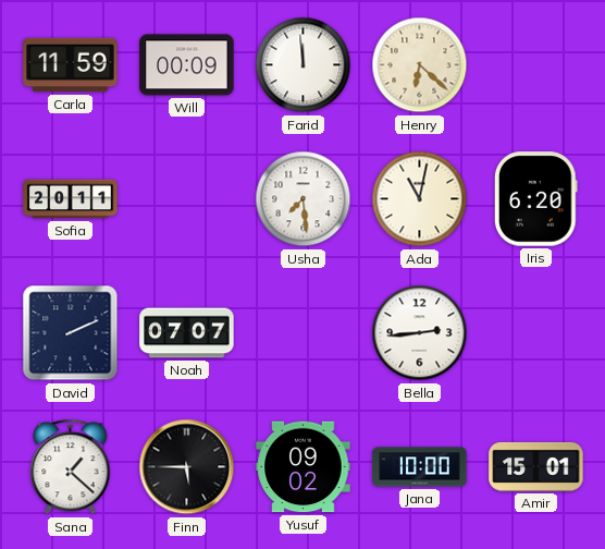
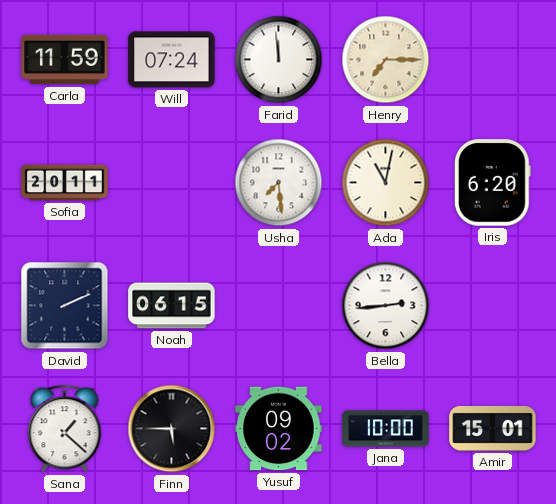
Will: 00:09 -> 07:24
Henry: 6:22 -> 7:15
Noah: 07:07 -> 06:15
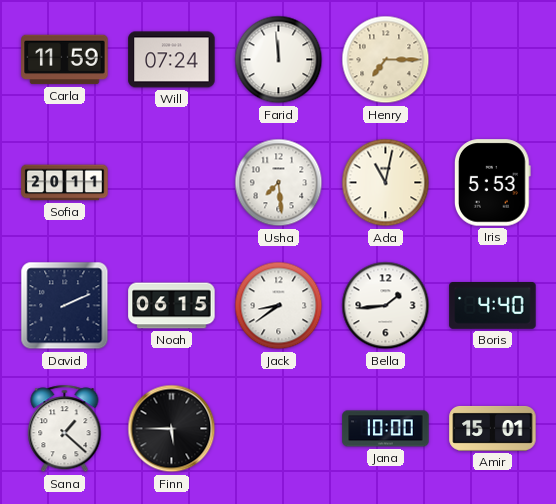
Iris: 6:20 -> 5:53
Jack: none -> 8:39
Bella: 2:44 -> 1:44
Boris: none -> 4:40
Yusuf: 09:02 -> none
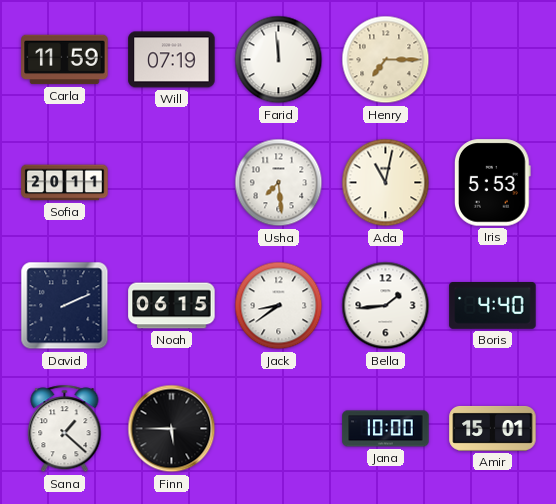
Will: 07:24 -> 07:19
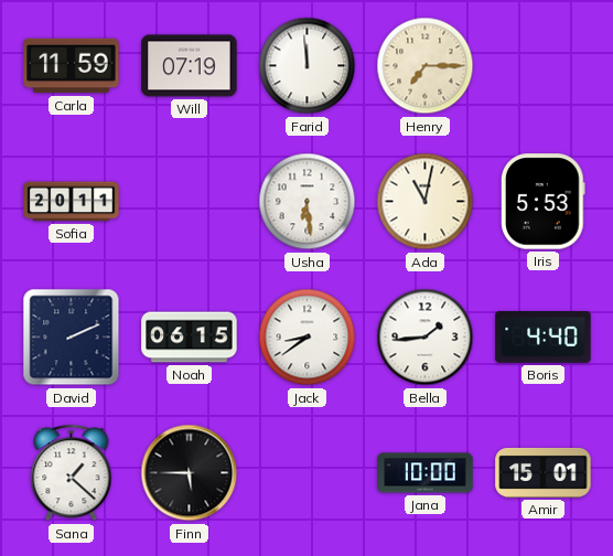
Usha: 7:29 -> 6:29
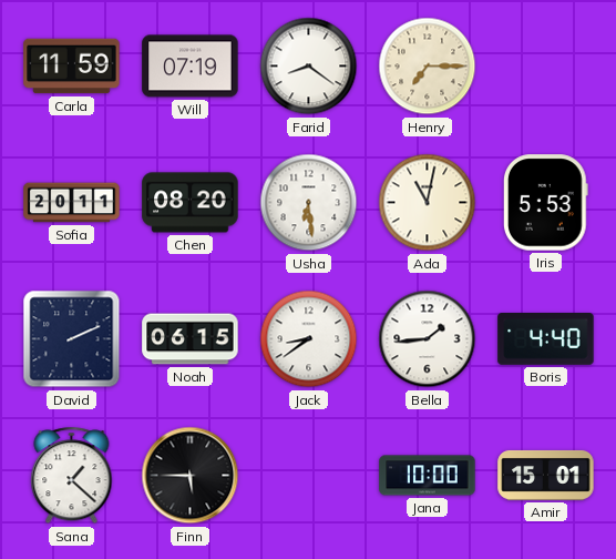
Farid: 11:59 -> 8:21
Chen: none -> 08:20
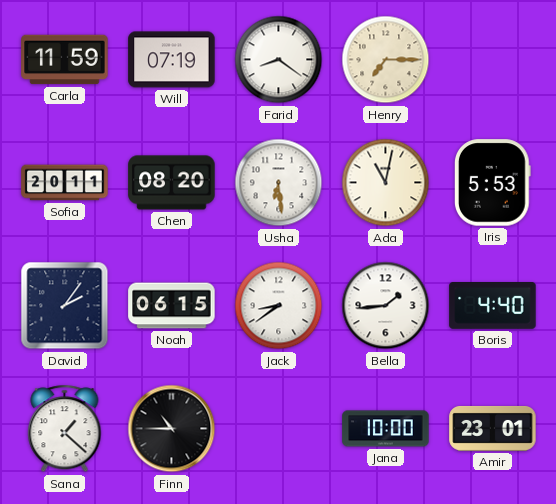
David: 2:11 -> 2:06
Finn: 5:45 -> 10:45
Amir: 15:01 -> 23:01
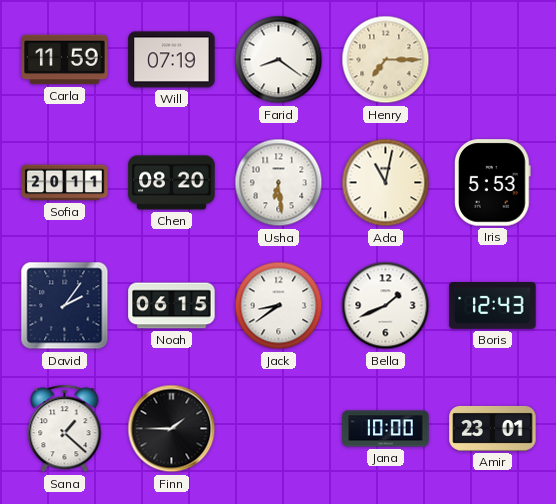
Bella: 1:44 -> 1:41
Boris: 4:40 -> 12:43
Finn: 10:45 -> 1:45
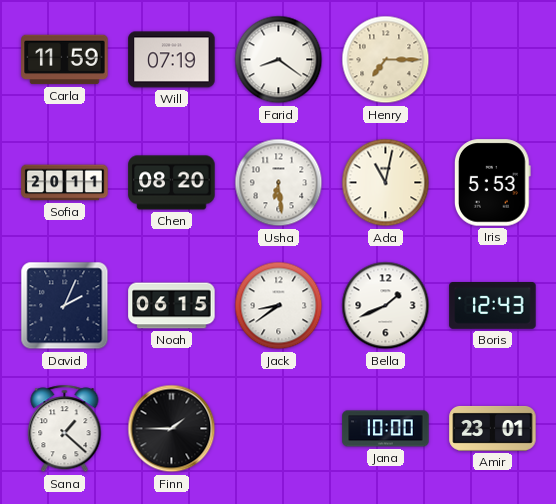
David: 2:06 -> 2:04
